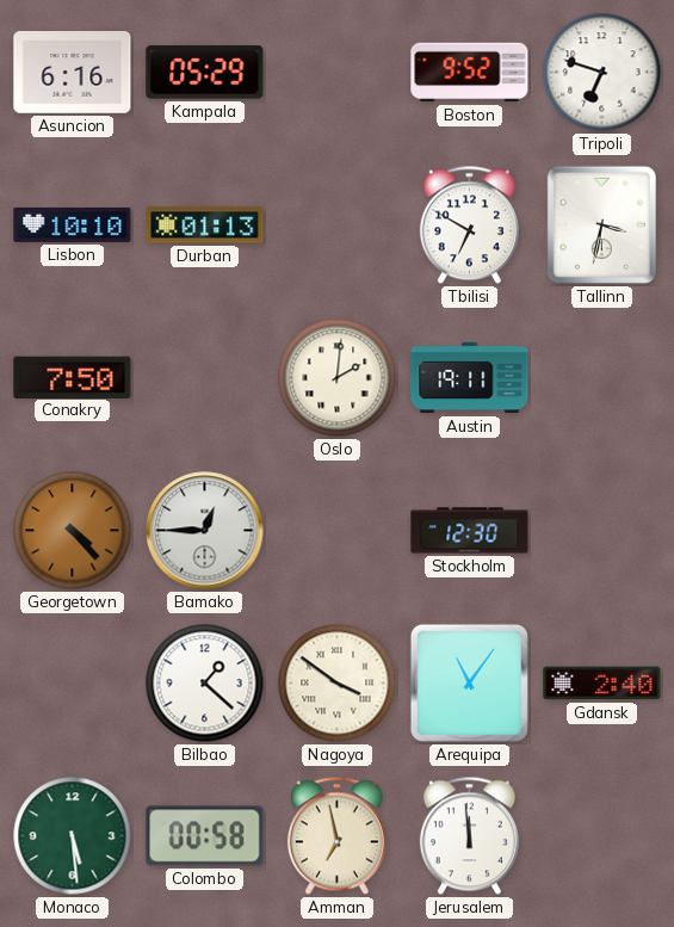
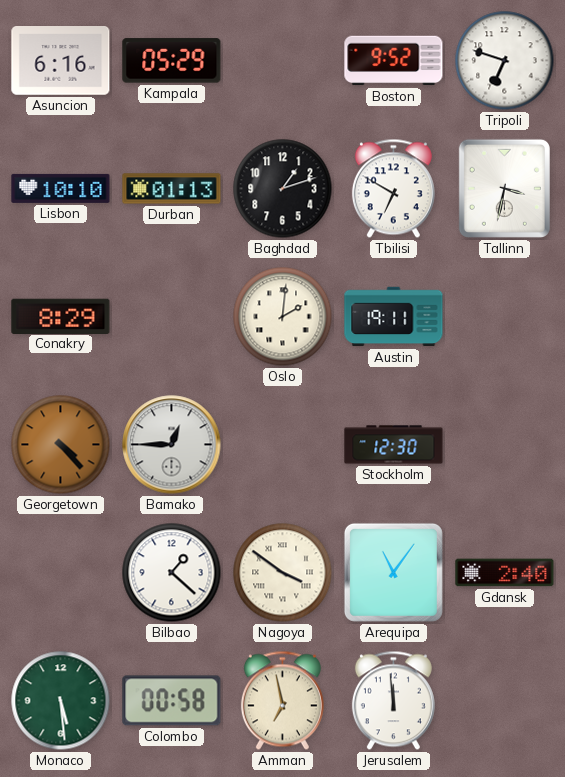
Baghdad: none -> 1:12
Conakry: 7:50 -> 8:29
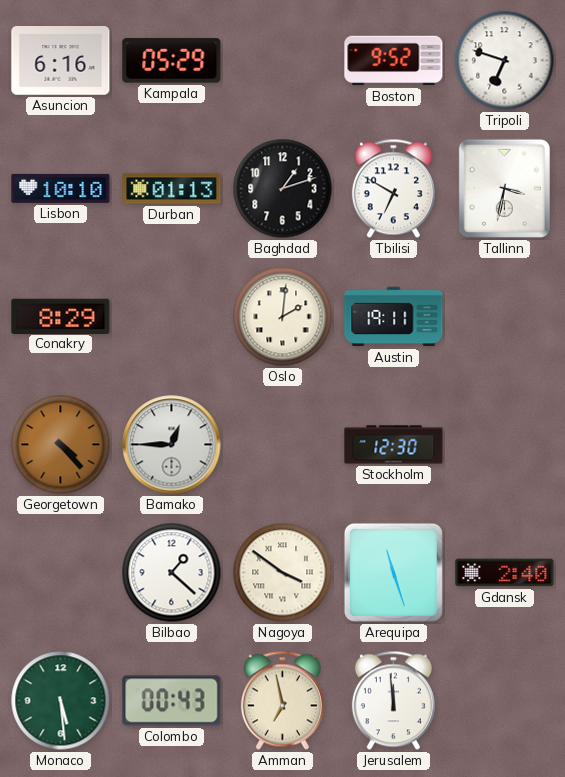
Arequipa: 11:06 -> 11:27
Colombo: 00:58 -> 00:43
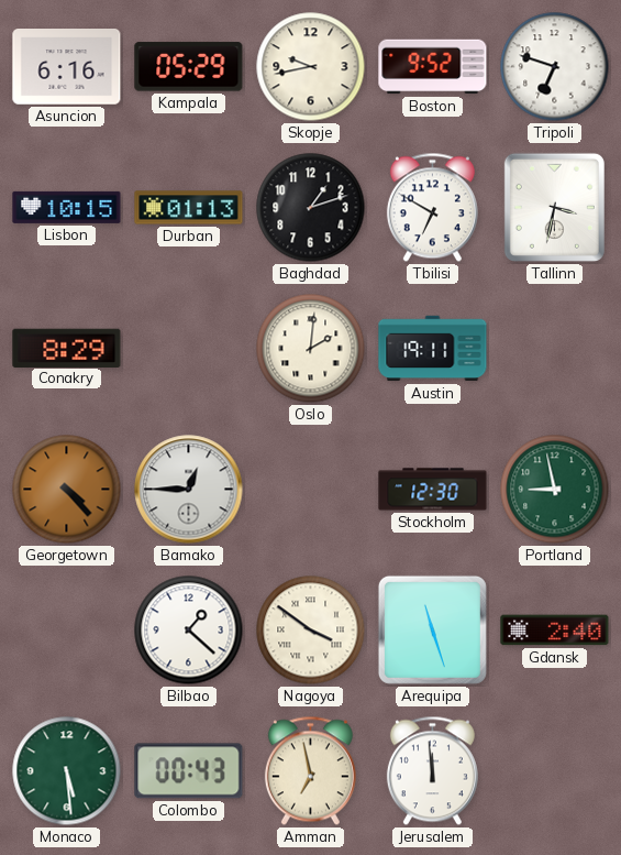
Skopje: none -> 9:43
Lisbon: 10:10 -> 10:15
Portland: none -> 8:58
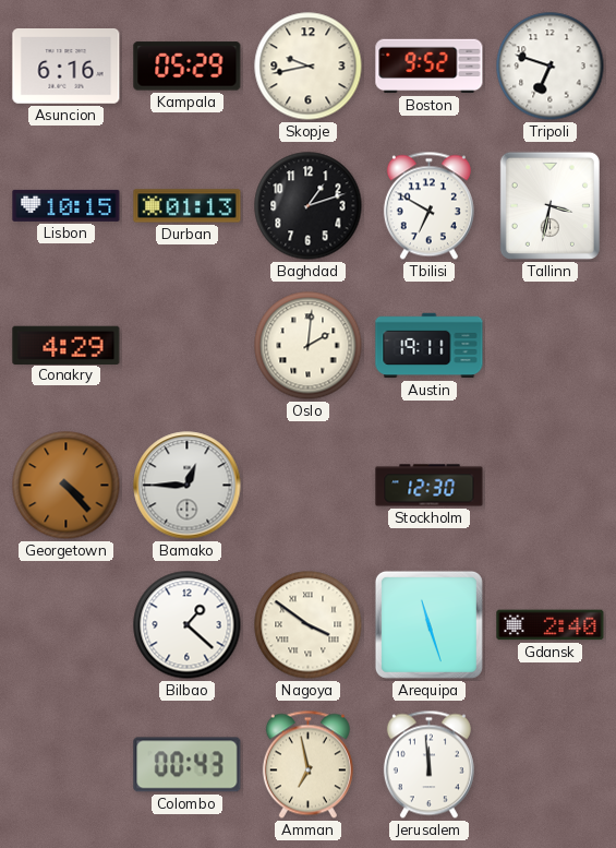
Conakry: 8:29 -> 4:29
Portland: 8:58 -> none
Monaco: 5:29 -> none
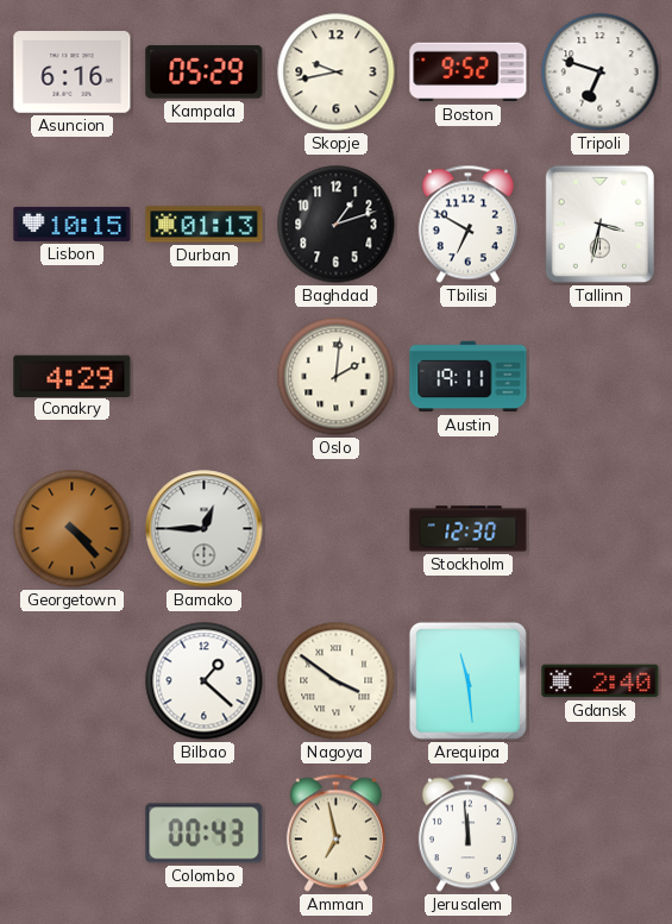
Arequipa: 11:27 -> 11:29
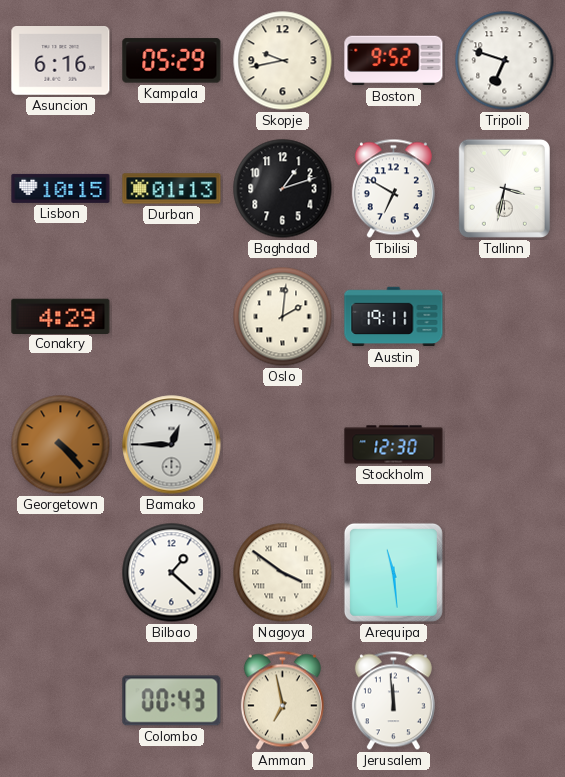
Gdansk: 2:40 -> none
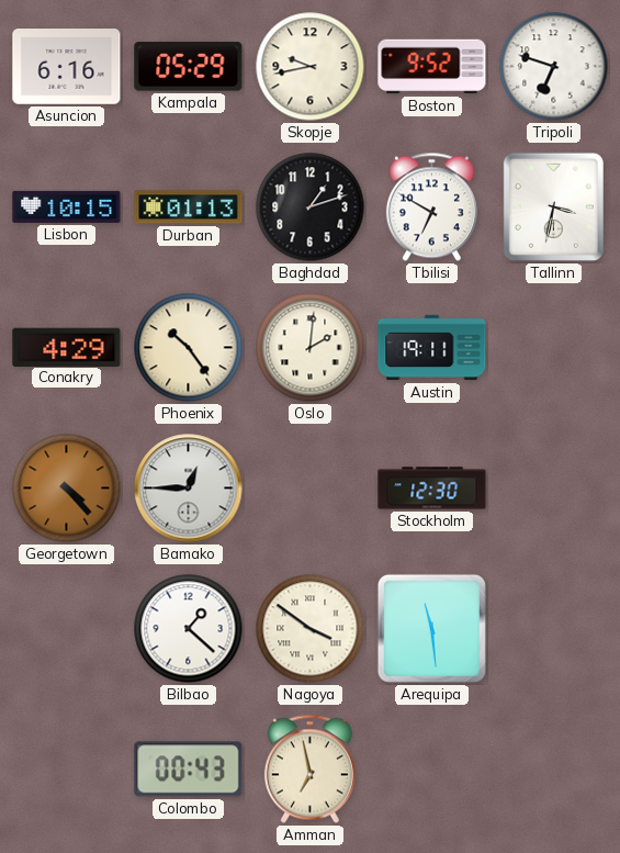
Phoenix: none -> 10:24
Jerusalem: 11:59 -> none
